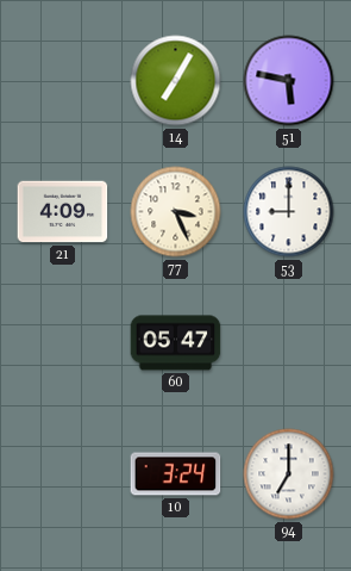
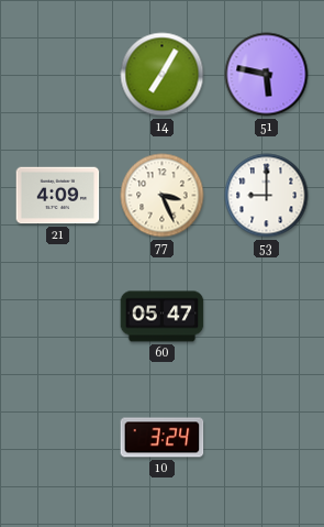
94: 7:00 -> none
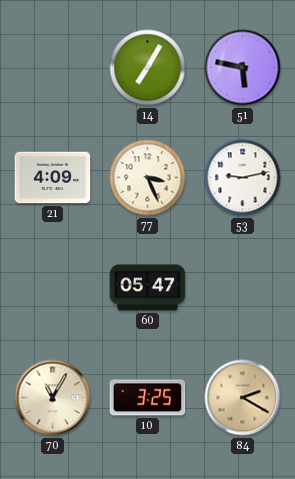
53: 9:00 -> 9:13
70: none -> 11:05
10: 3:24 -> 3:25
84: none -> 2:20
